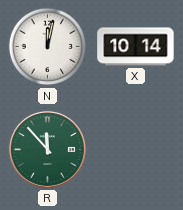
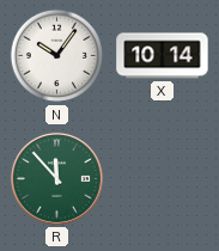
N: 12:02 -> 10:06
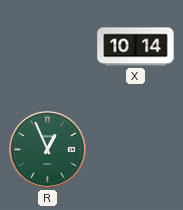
N: 10:06 -> none
R: 11:53 -> 12:56
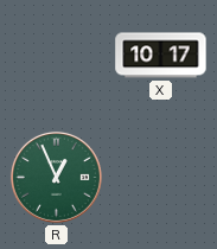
X: 10:14 -> 10:17
